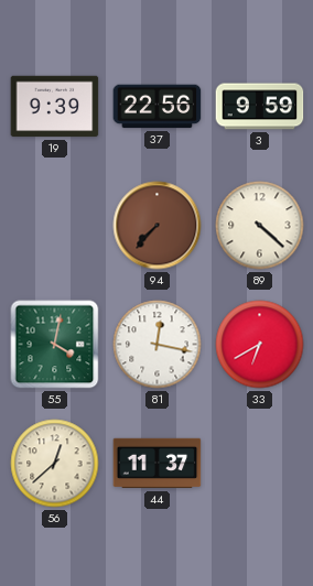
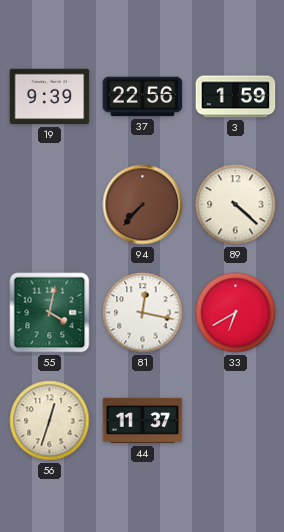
3: 9:59 -> 1:59
56: 12:38 -> 12:33
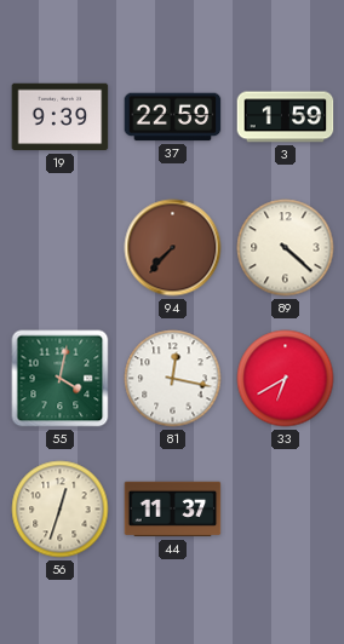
37: 22:56 -> 22:59
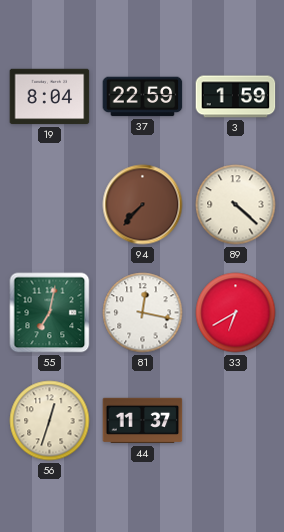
19: 9:39 -> 8:04
55: 4:02 -> 7:02
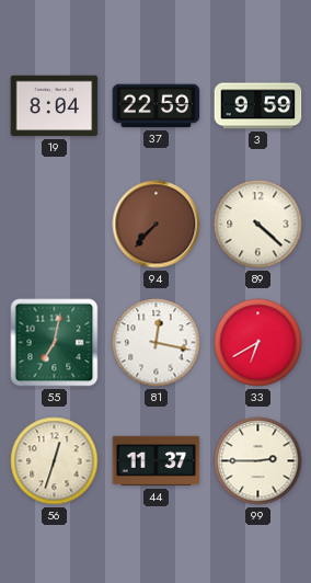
3: 1:59 -> 9:59
99: none -> 2:45
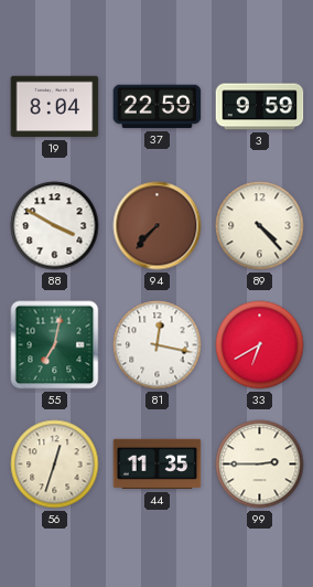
88: none -> 3:50
89: 4:22 -> 4:23
44: 11:37 -> 11:35
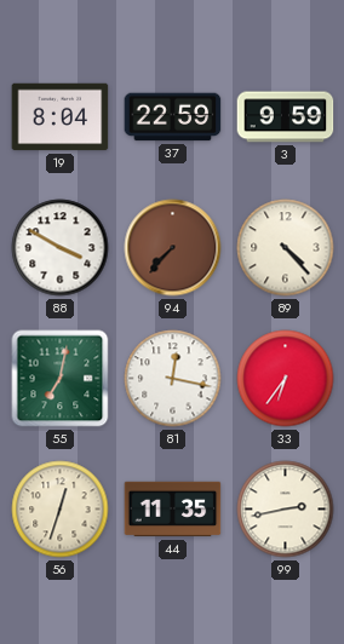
33: 6:40 -> 6:36
99: 2:45 -> 2:43
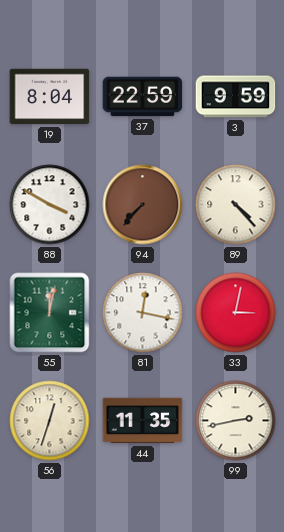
55: 7:02 -> 12:02
33: 6:36 -> 3:02
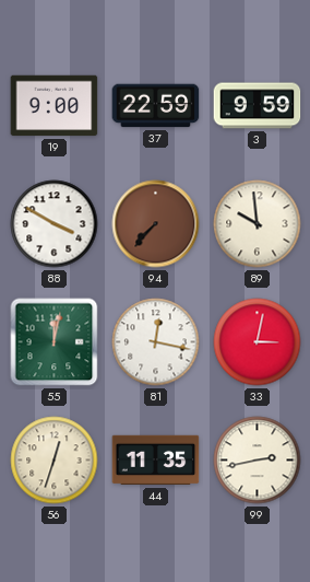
19: 8:04 -> 9:00
89: 4:23 -> 9:59
